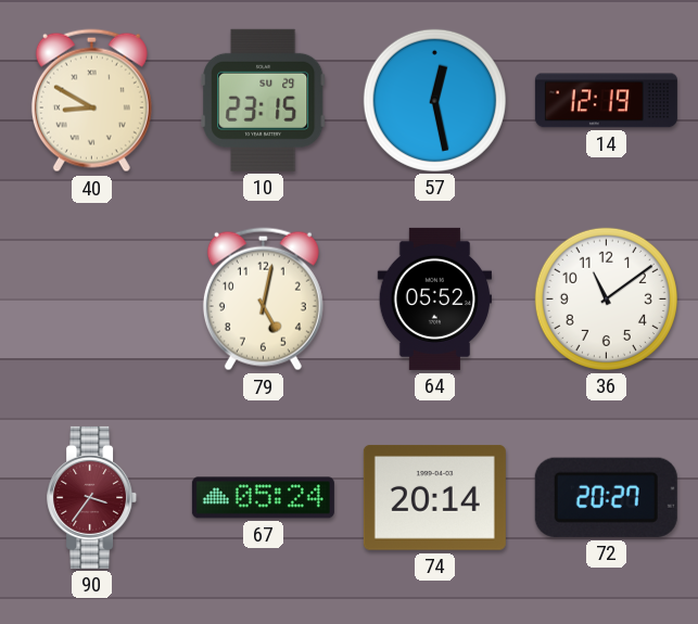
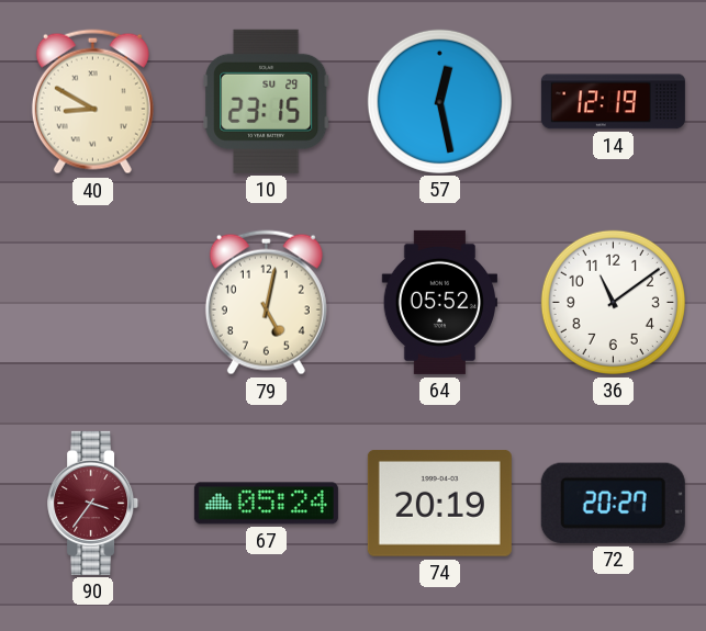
74: 20:14 -> 20:19
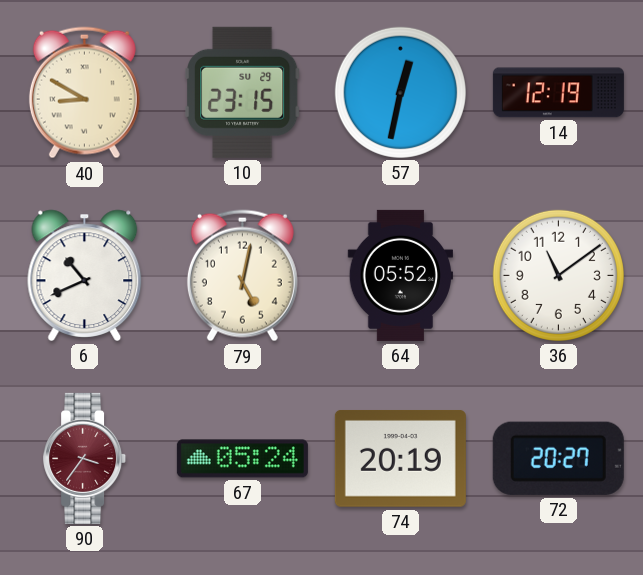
57: 12:28 -> 12:32
6: none -> 10:41
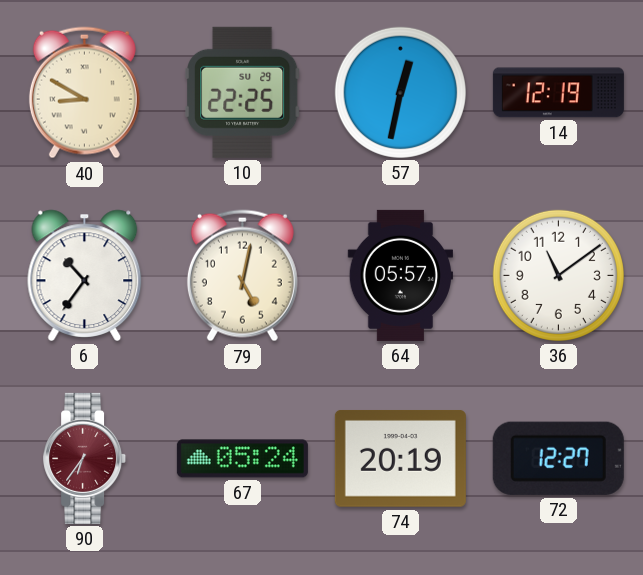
10: 23:15 -> 22:25
6: 10:41 -> 10:36
64: 05:52 -> 05:57
90: 3:36 -> 6:36
72: 20:27 -> 12:27
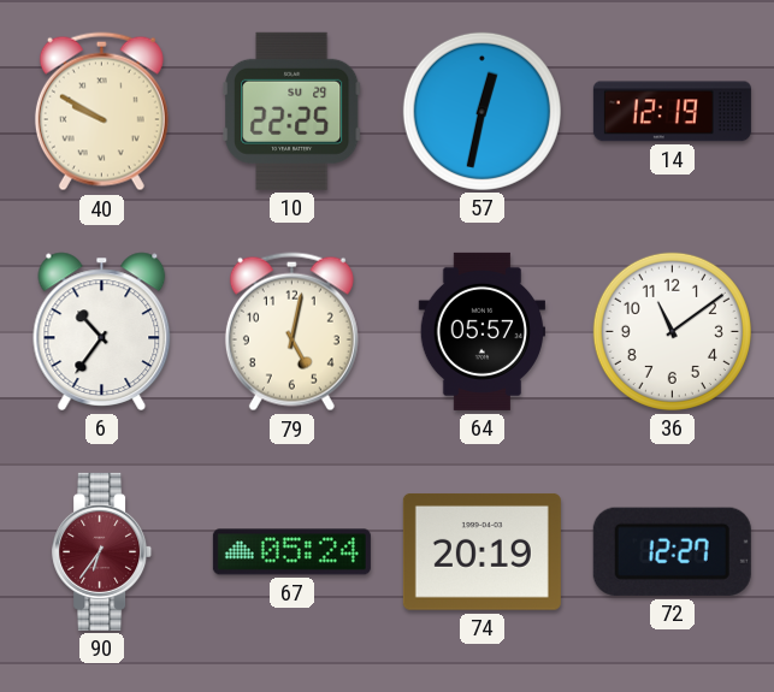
40: 8:50 -> 9:50
